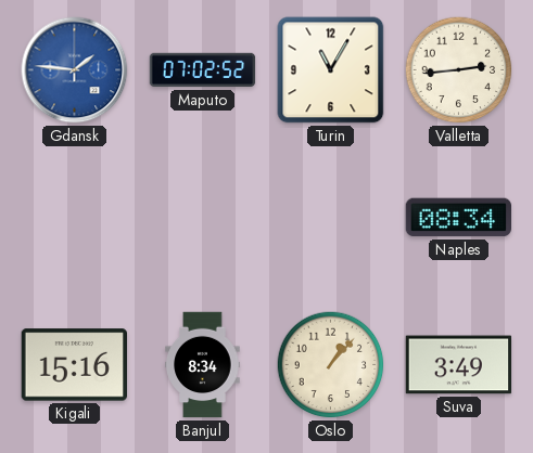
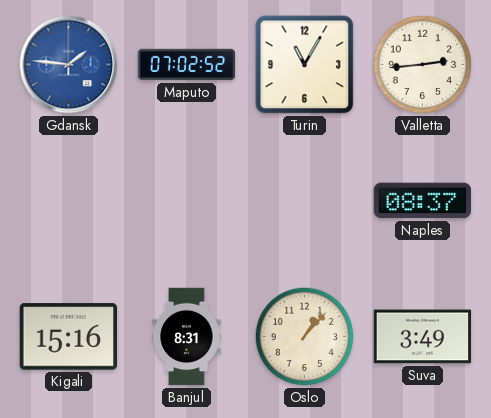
Naples: 08:34 -> 08:37
Banjul: 8:34 -> 8:31
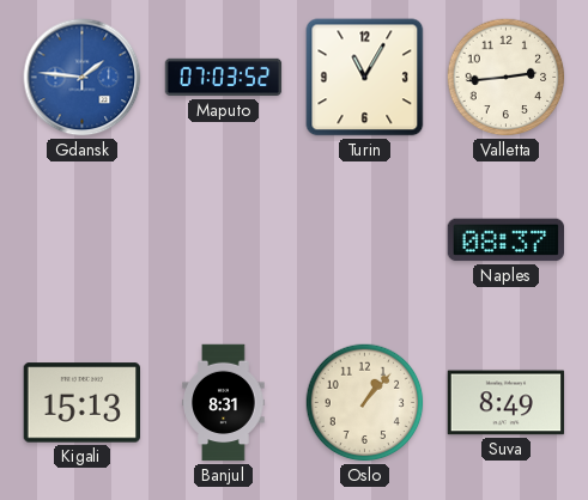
Maputo: 07:02 -> 07:03
Kigali: 15:16 -> 15:13
Suva: 3:49 -> 8:49
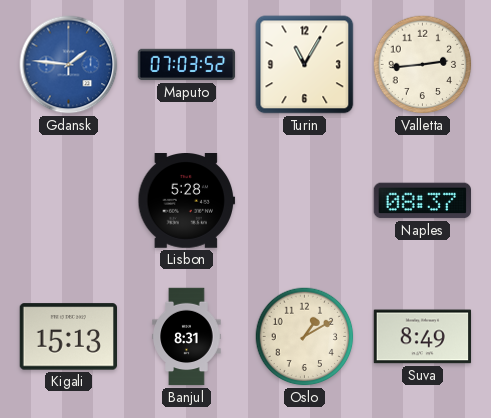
Lisbon: none -> 5:28
Oslo: 1:07 -> 1:10
